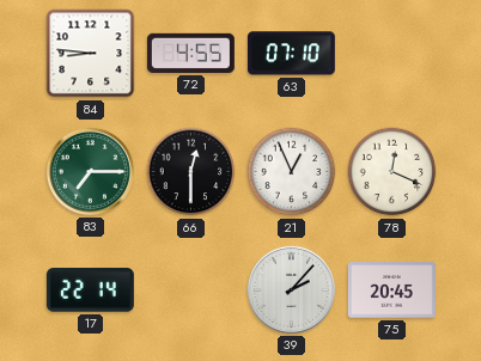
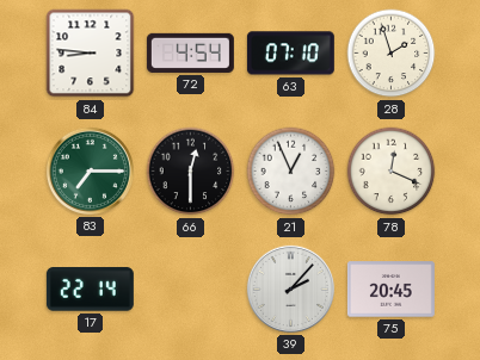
72: 4:55 -> 4:54
28: none -> 1:57
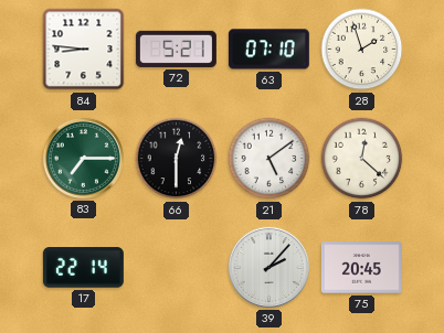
72: 4:54 -> 5:21
21: 12:56 -> 5:09
78: 12:19 -> 12:22
